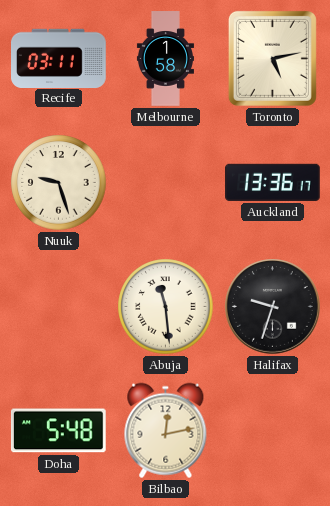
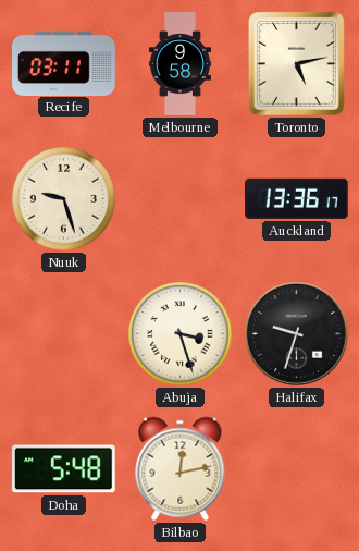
Melbourne: 1:58 -> 9:58
Abuja: 11:29 -> 3:27
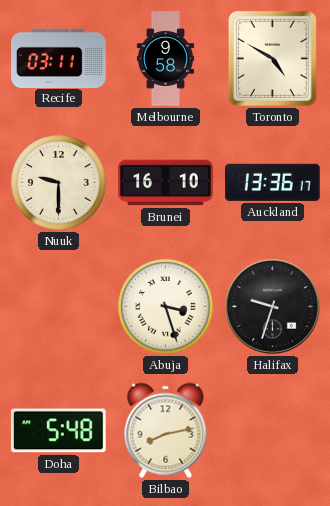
Toronto: 5:13 -> 4:50
Nuuk: 9:27 -> 9:30
Brunei: none -> 16:10
Bilbao: 12:13 -> 8:13
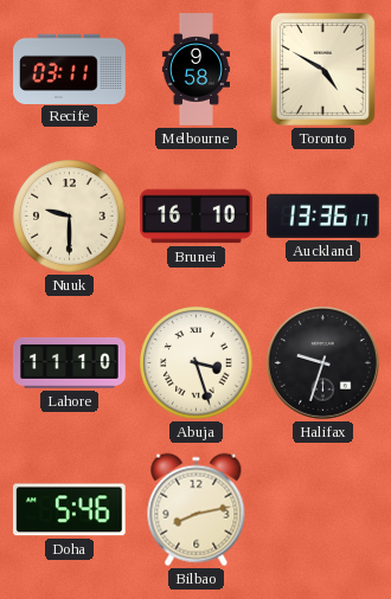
Lahore: none -> 11:10
Doha: 5:48 -> 5:46
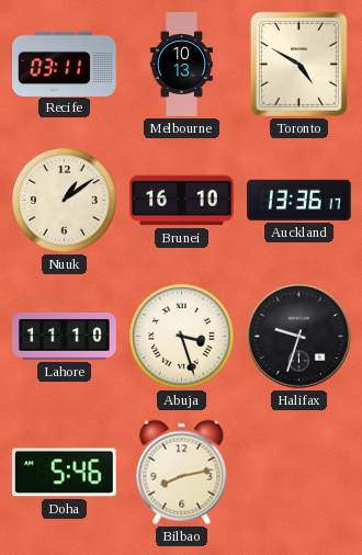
Melbourne: 9:58 -> 10:13
Nuuk: 9:30 -> 1:09
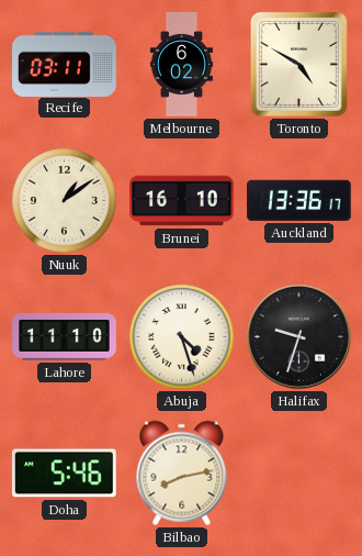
Melbourne: 10:13 -> 6:02
Abuja: 3:27 -> 4:27
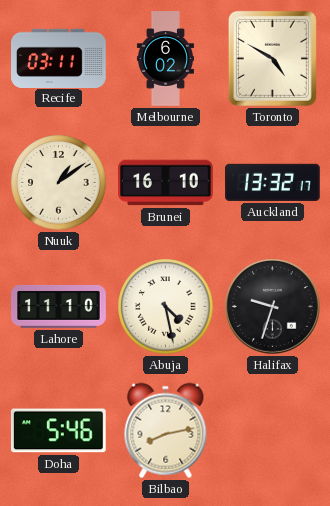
Auckland: 13:36 -> 13:32
Abuja: 4:27 -> 4:28
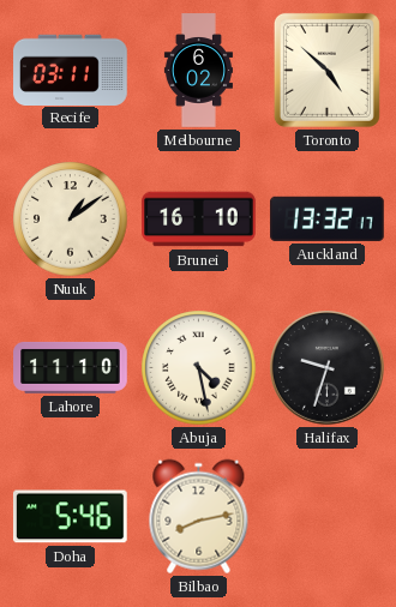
Toronto: 4:50 -> 4:52
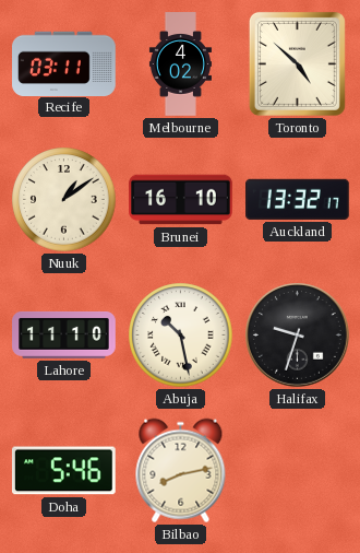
Melbourne: 6:02 -> 4:02
Abuja: 4:28 -> 10:28
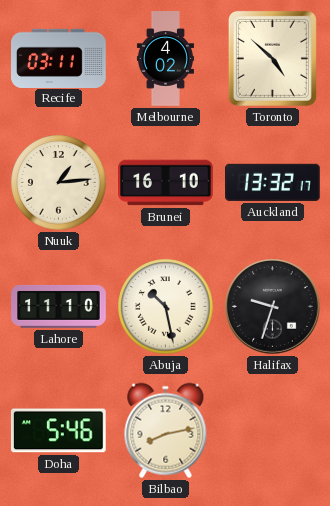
Nuuk: 1:09 -> 1:14
